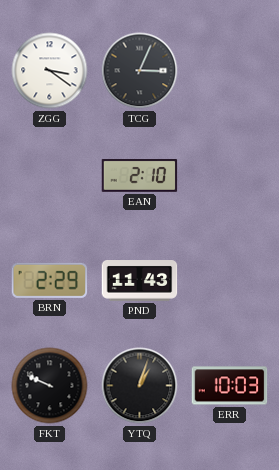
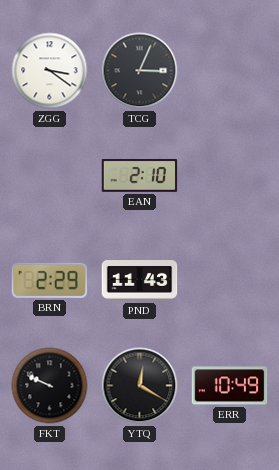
YTQ: 1:03 -> 12:20
ERR: 10:03 -> 10:49
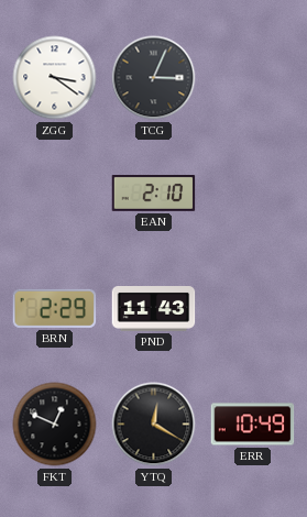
FKT: 9:49 -> 12:49
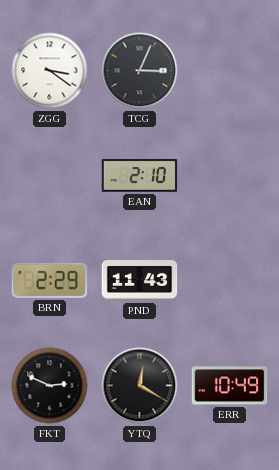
FKT: 12:49 -> 2:49
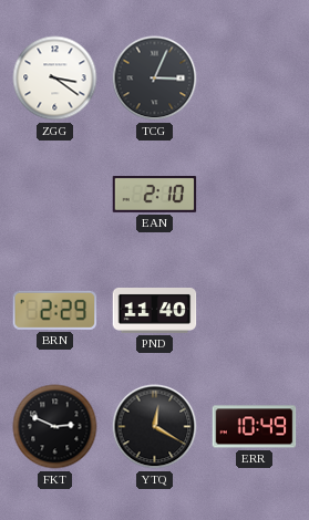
PND: 11:43 -> 11:40
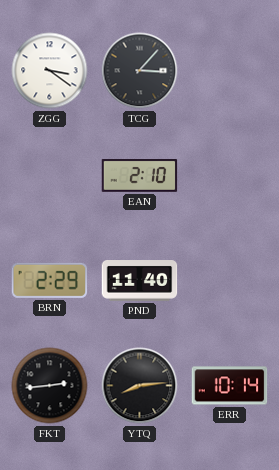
TCG: 3:04 -> 3:07
FKT: 2:49 -> 2:44
YTQ: 12:20 -> 8:14
ERR: 10:49 -> 10:14
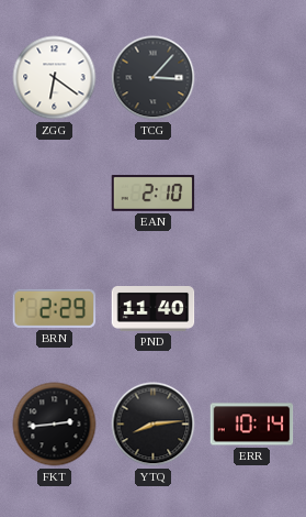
ZGG: 3:21 -> 6:21
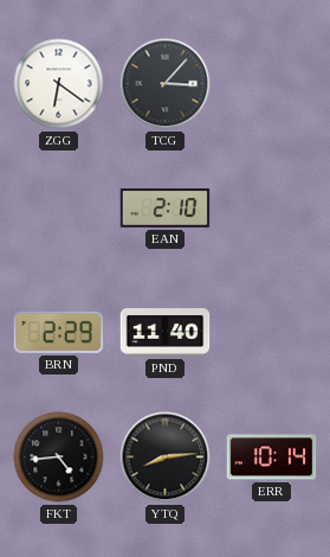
FKT: 2:44 -> 4:44
